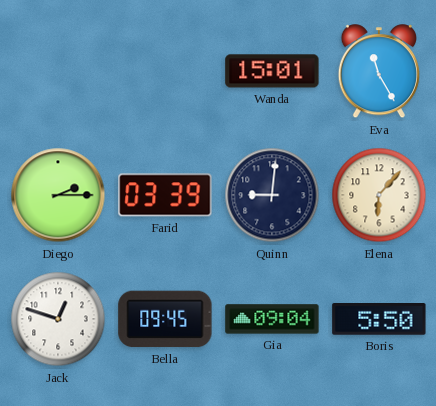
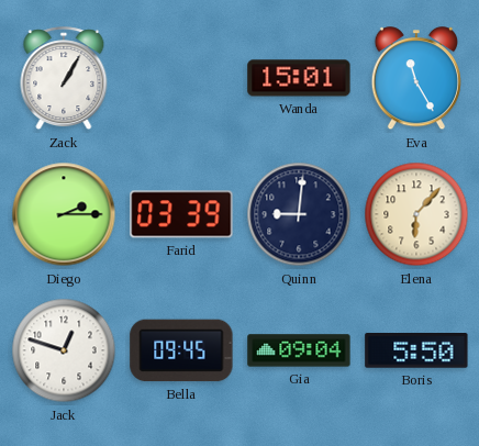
Zack: none -> 1:05
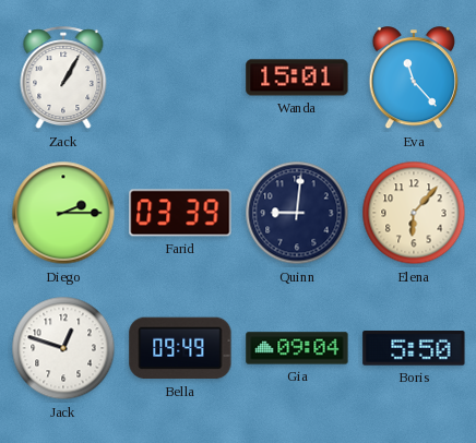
Eva: 11:25 -> 11:23
Bella: 09:45 -> 09:49
